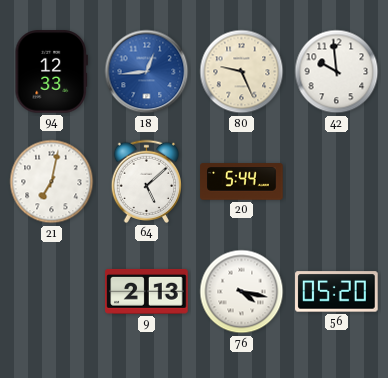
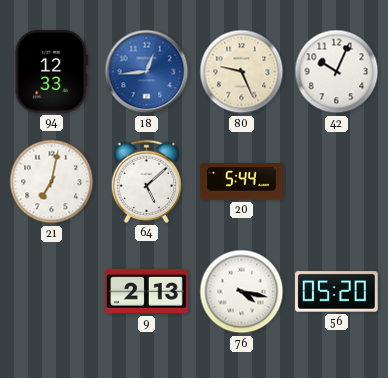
42: 9:59 -> 10:04
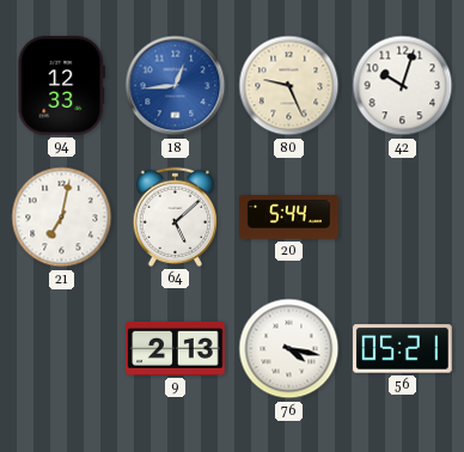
42: 10:04 -> 10:03
56: 05:20 -> 05:21
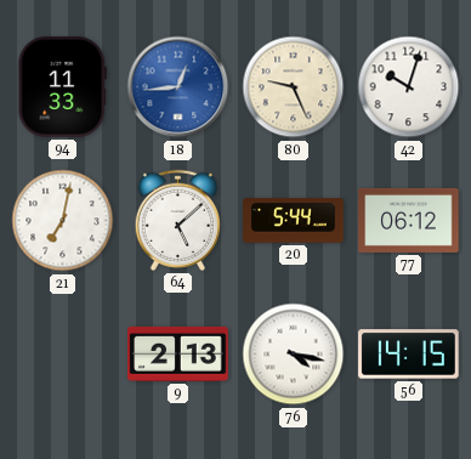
94: 12:33 -> 11:33
77: none -> 06:12
56: 05:21 -> 14:15
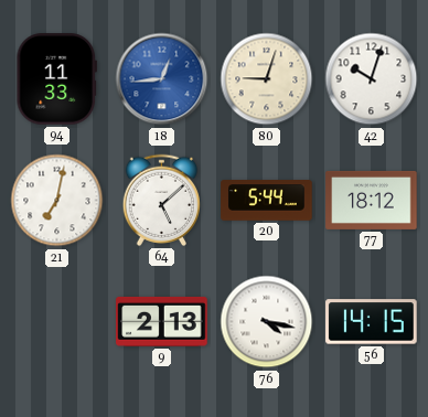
80: 9:26 -> 9:03
77: 06:12 -> 18:12
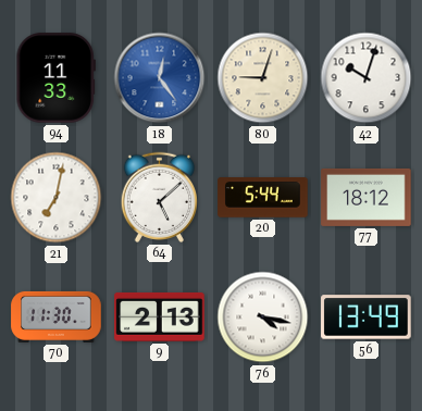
18: 12:44 -> 12:24
70: none -> 11:30
56: 14:15 -> 13:49
